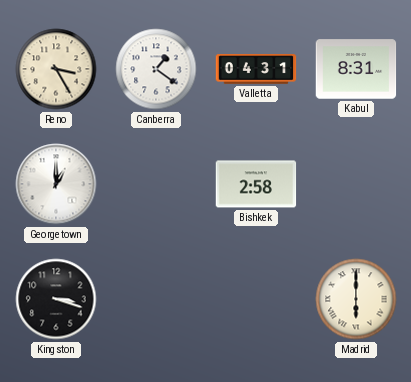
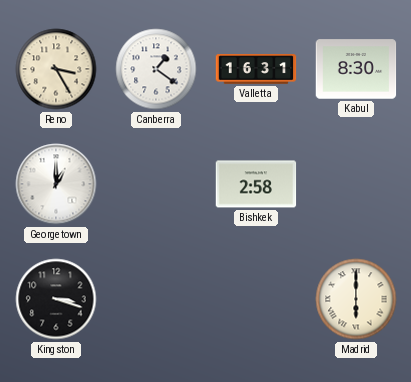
Valletta: 04:31 -> 16:31
Kabul: 8:31 -> 8:30
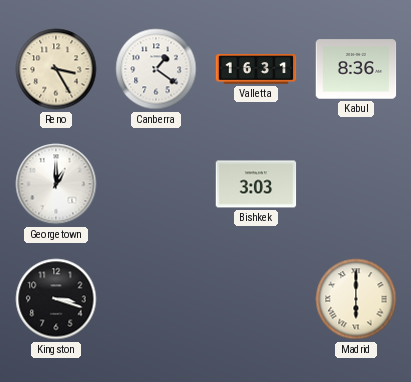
Kabul: 8:30 -> 8:36
Bishkek: 2:58 -> 3:03
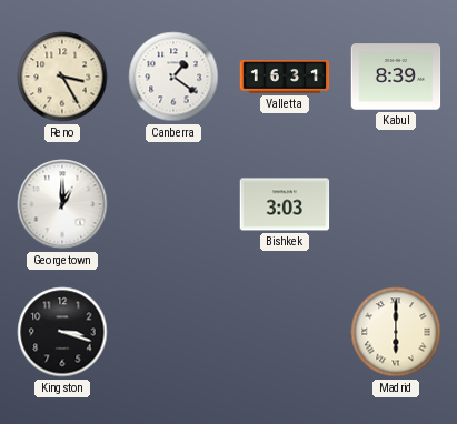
Kabul: 8:36 -> 8:39
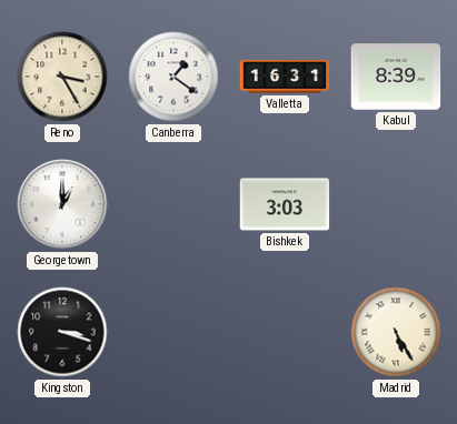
Madrid: 6:00 -> 5:25
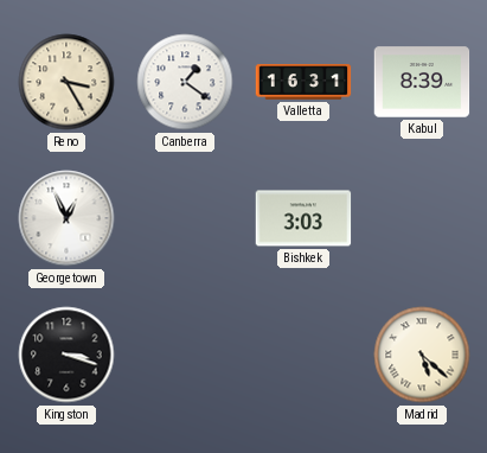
Georgetown: 1:00 -> 12:56
Madrid: 5:25 -> 5:22
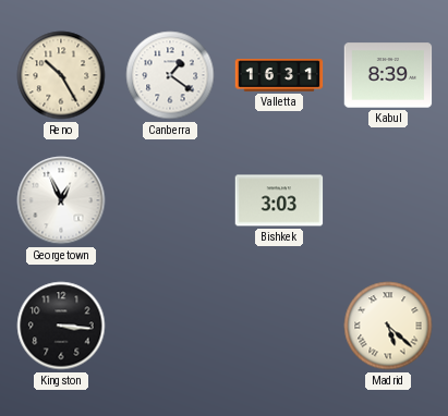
Reno: 3:25 -> 10:25
Kingston: 3:18 -> 3:16
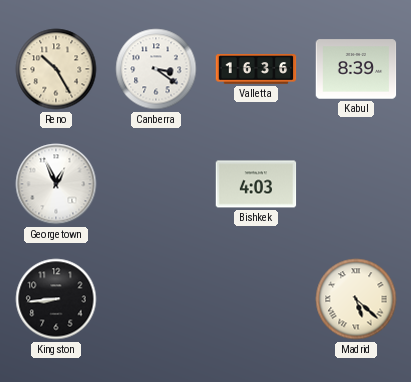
Canberra: 1:21 -> 3:21
Valletta: 16:31 -> 16:36
Bishkek: 3:03 -> 4:03
Kingston: 3:16 -> 8:44
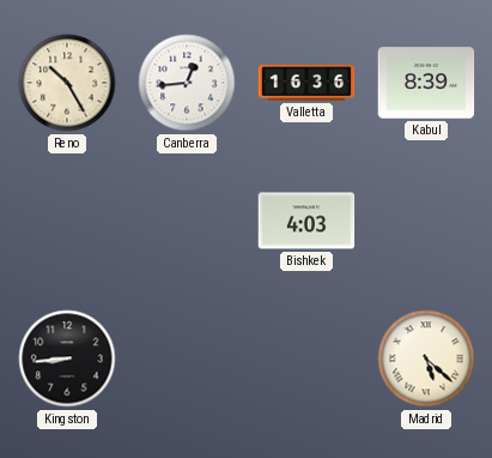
Canberra: 3:21 -> 12:44
Georgetown: 12:56 -> none
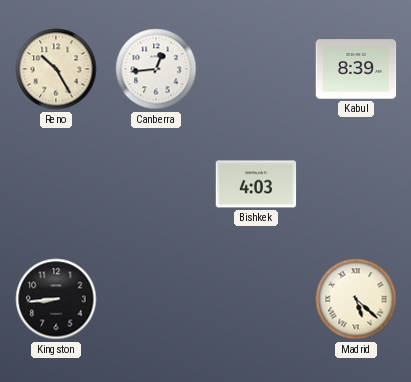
Valletta: 16:36 -> none
